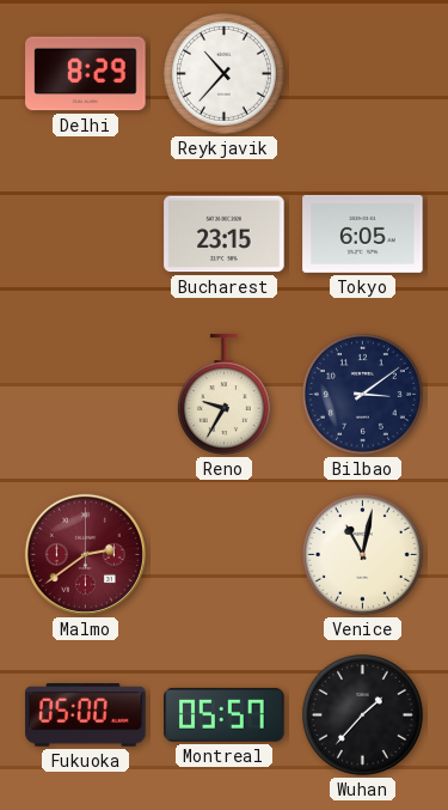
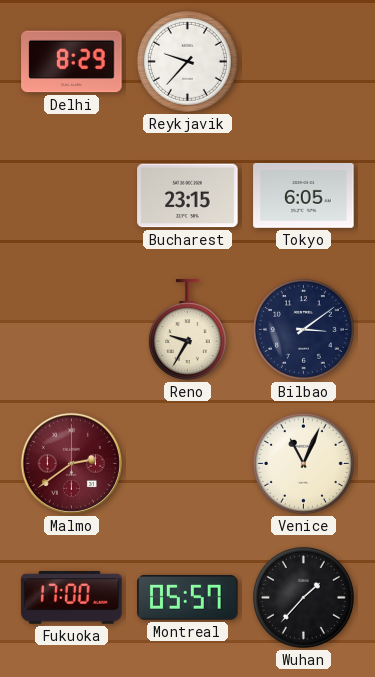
Reykjavik: 10:37 -> 9:37
Venice: 11:02 -> 11:04
Fukuoka: 05:00 -> 17:00
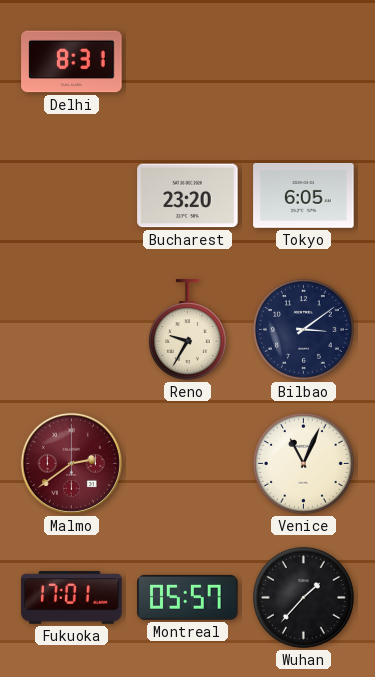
Delhi: 8:29 -> 8:31
Reykjavik: 9:37 -> none
Bucharest: 23:15 -> 23:20
Fukuoka: 17:00 -> 17:01
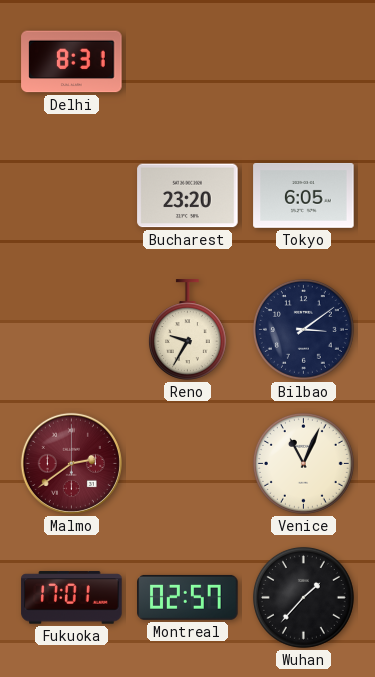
Montreal: 05:57 -> 02:57
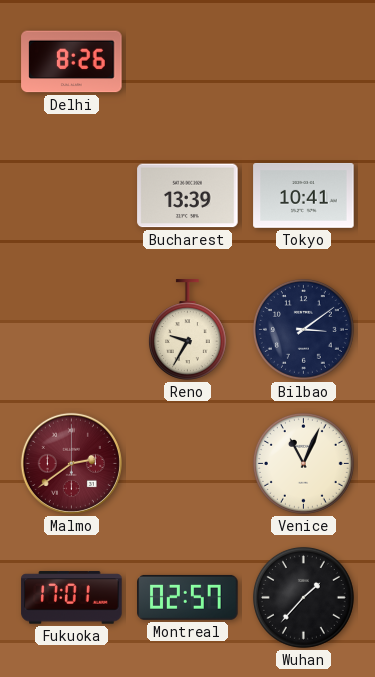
Delhi: 8:31 -> 8:26
Bucharest: 23:20 -> 13:39
Tokyo: 6:05 -> 10:41
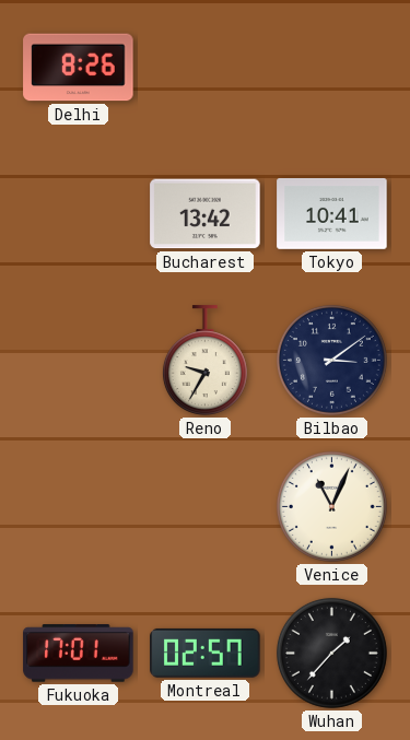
Bucharest: 13:39 -> 13:42
Malmo: 2:39 -> none
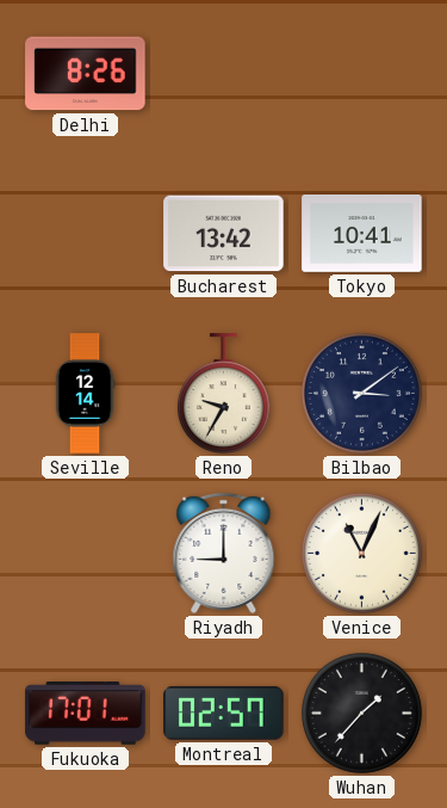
Seville: none -> 12:14
Riyadh: none -> 9:00
